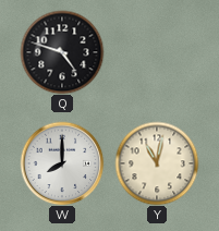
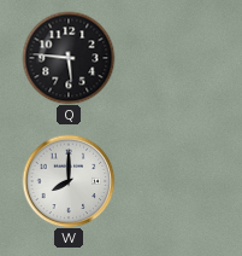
Q: 4:48 -> 5:46
Y: 11:02 -> none
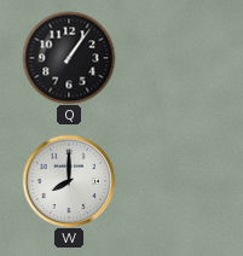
Q: 5:46 -> 1:06
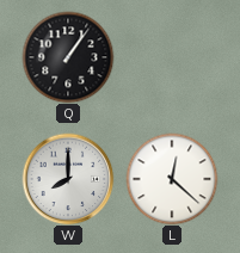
L: none -> 12:22
